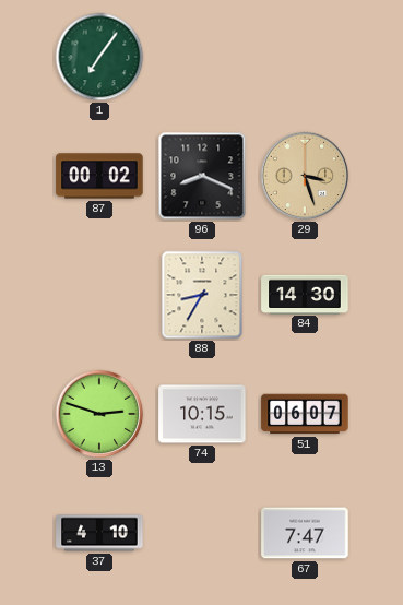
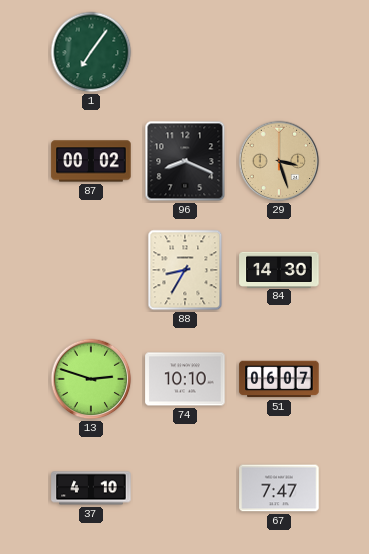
74: 10:15 -> 10:10
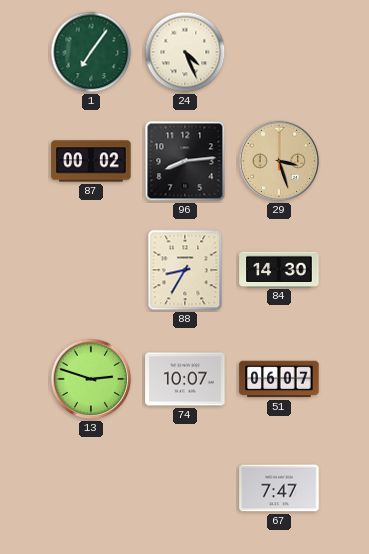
24: none -> 4:26
96: 8:19 -> 8:14
74: 10:10 -> 10:07
37: 4:10 -> none
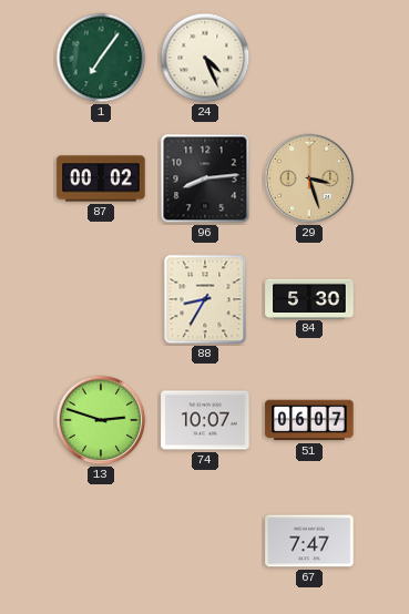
84: 14:30 -> 5:30
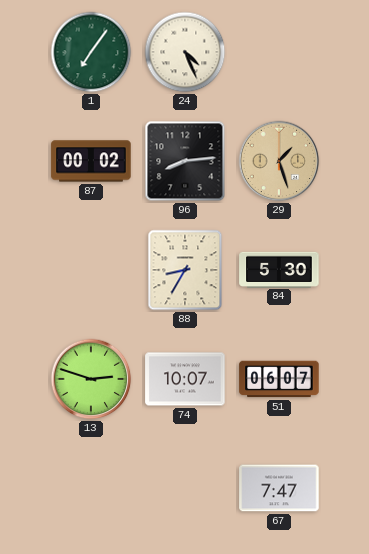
29: 3:27 -> 1:27
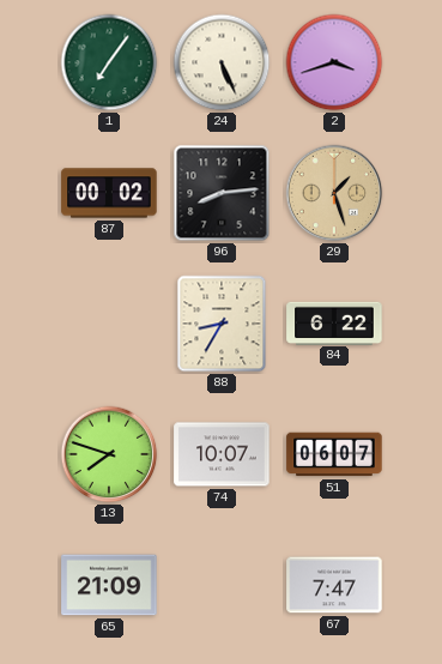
24: 4:26 -> 5:26
2: none -> 3:42
84: 5:30 -> 6:22
13: 2:48 -> 7:48
65: none -> 21:09
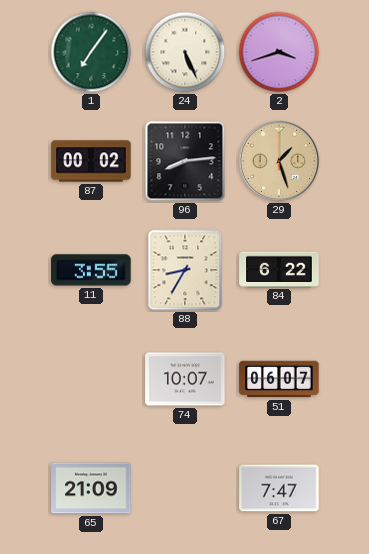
11: none -> 3:55
13: 7:48 -> none
